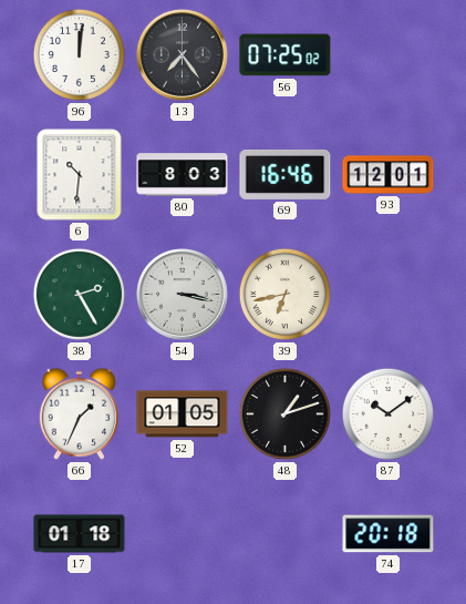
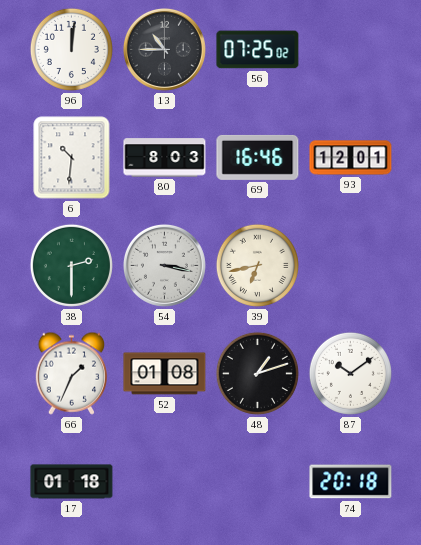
13: 7:24 -> 10:45
38: 2:25 -> 2:30
52: 01:05 -> 01:08
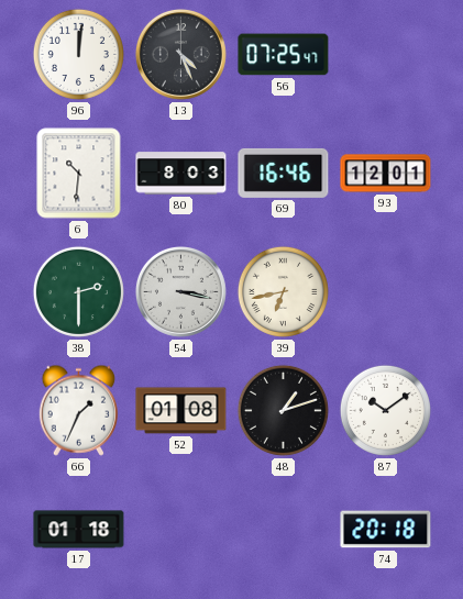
13: 10:45 -> 4:26
56: 07:25:02 -> 07:25:47
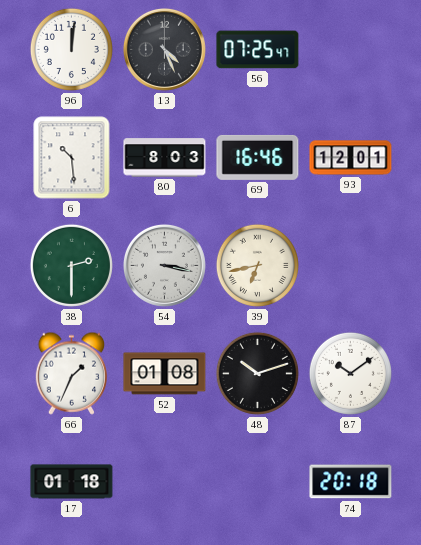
6: 10:31 -> 10:29
48: 1:12 -> 10:12
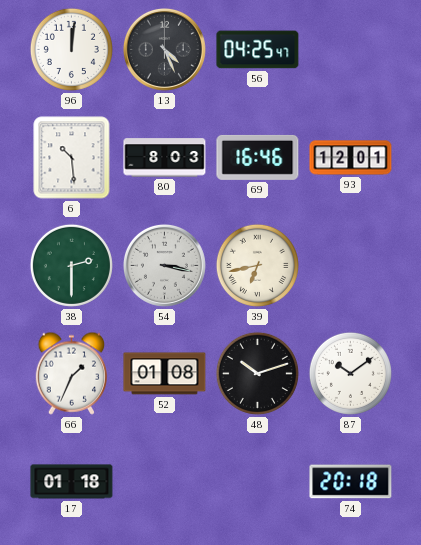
56: 07:25 -> 04:25
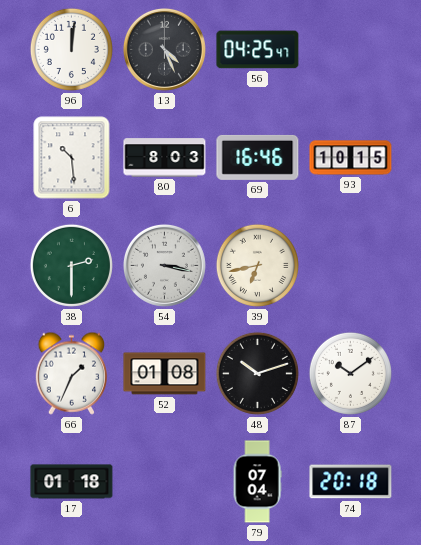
93: 12:01 -> 10:15
79: none -> 07:04
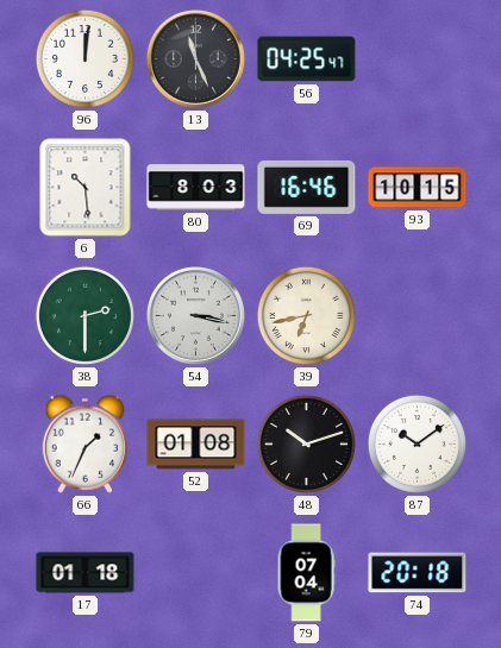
13: 4:26 -> 11:26
